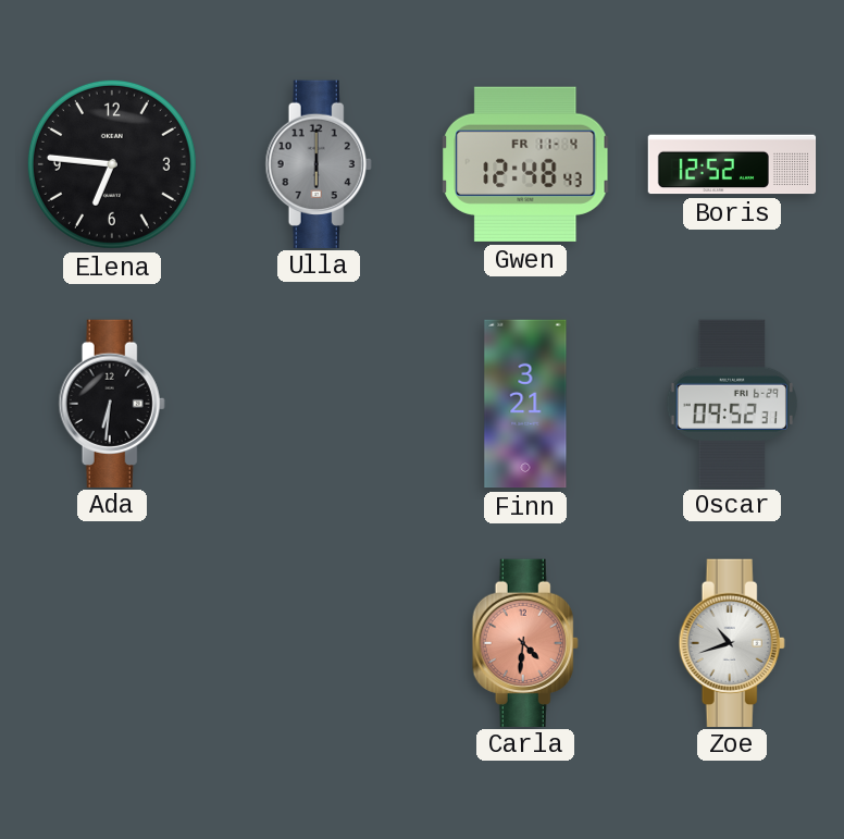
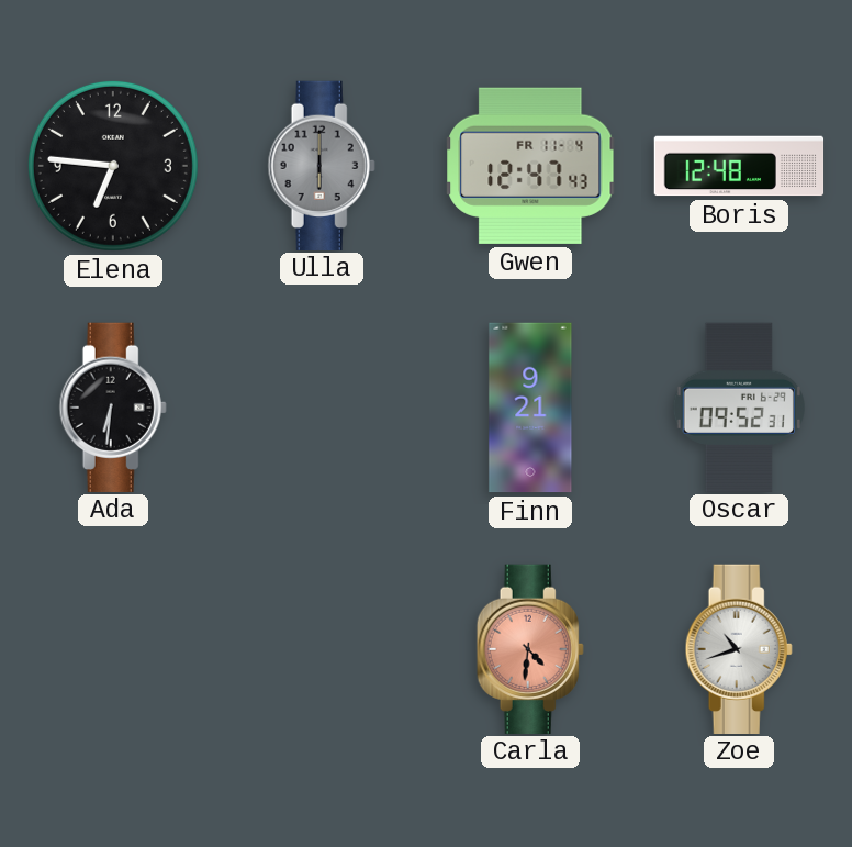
Gwen: 12:48 -> 12:47
Boris: 12:52 -> 12:48
Finn: 3:21 -> 9:21
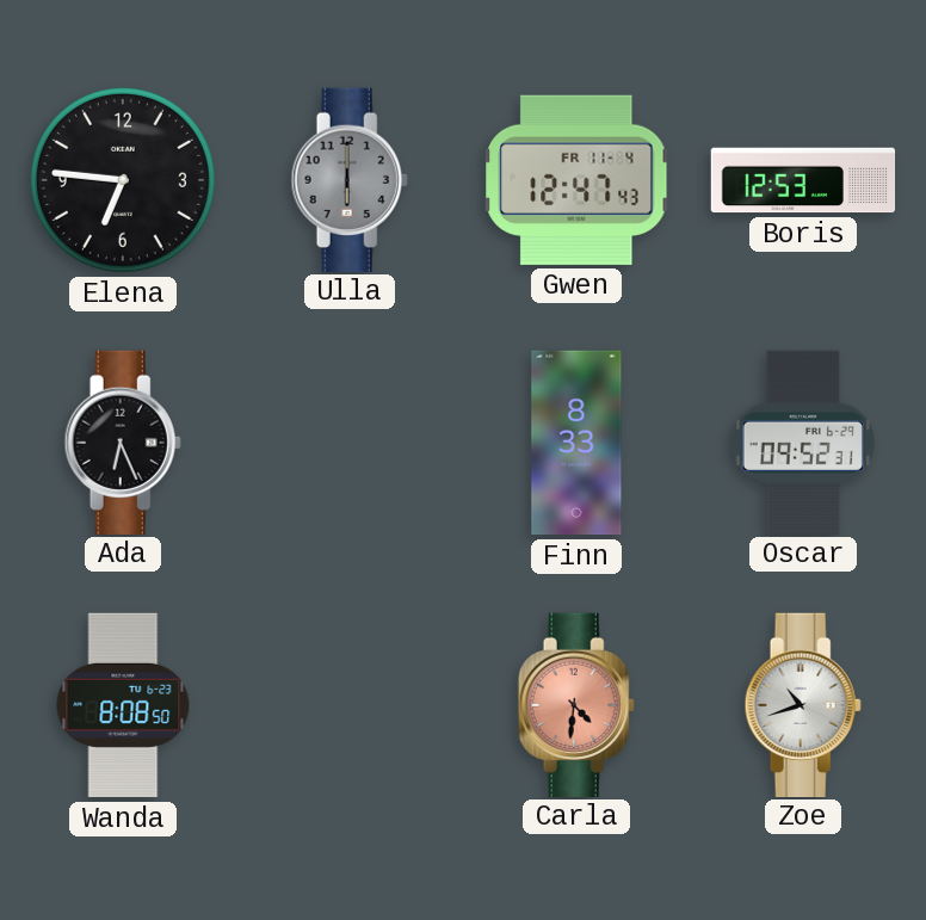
Boris: 12:48 -> 12:53
Ada: 6:31 -> 6:26
Finn: 9:21 -> 8:33
Wanda: none -> 8:08
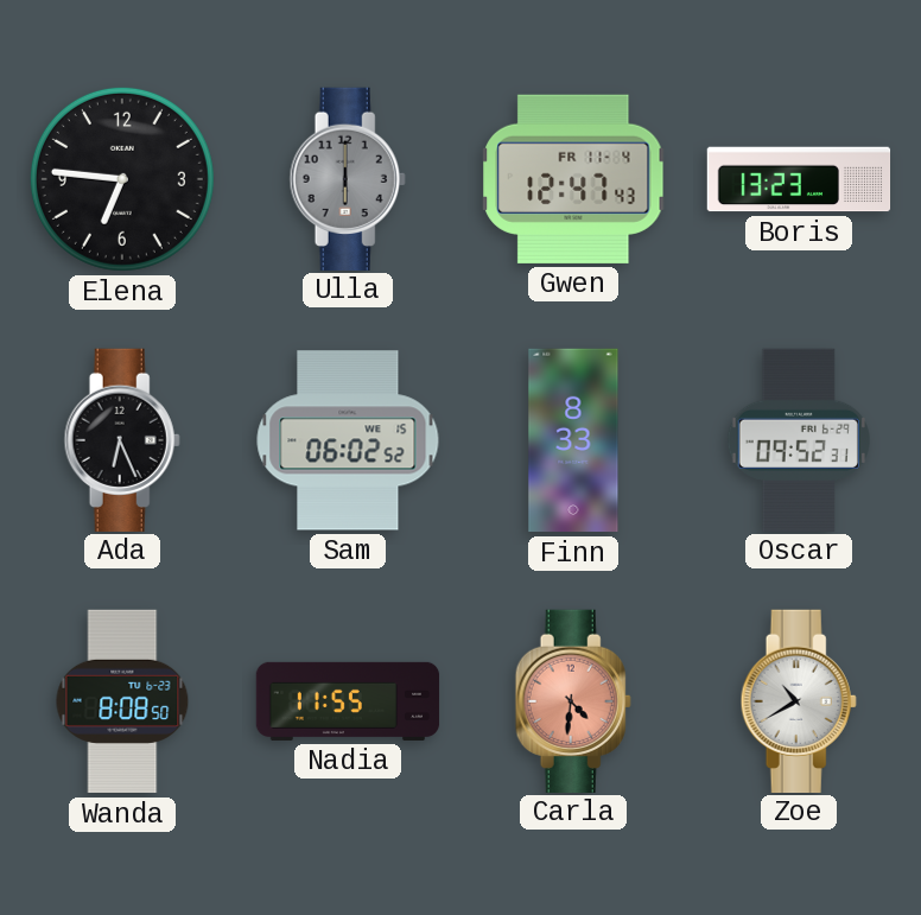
Boris: 12:53 -> 13:23
Sam: none -> 06:02
Nadia: none -> 11:55
Zoe: 10:42 -> 10:40
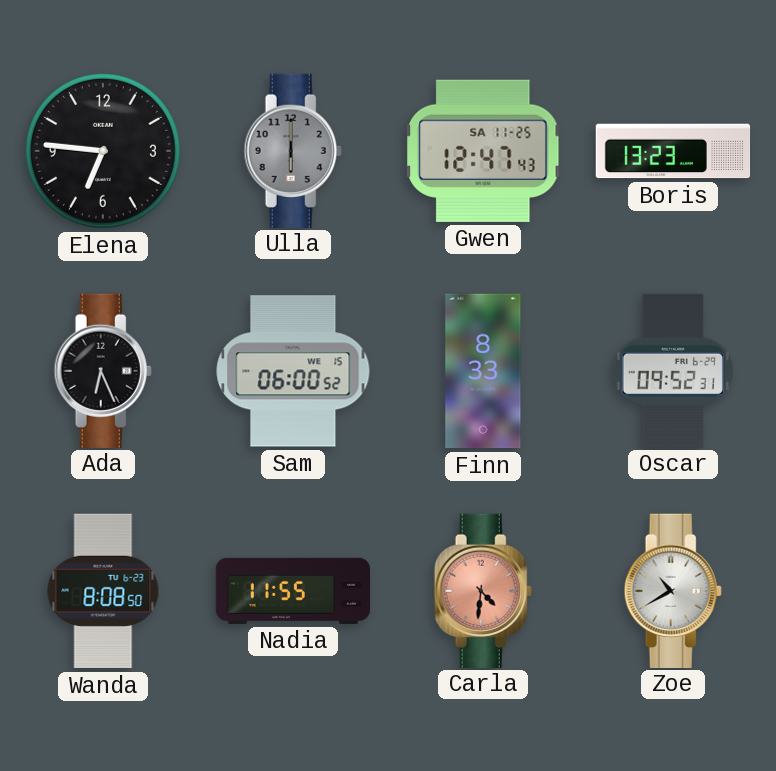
Gwen date: FR 11-4 -> SA 11-25
Sam: 06:02 -> 06:00
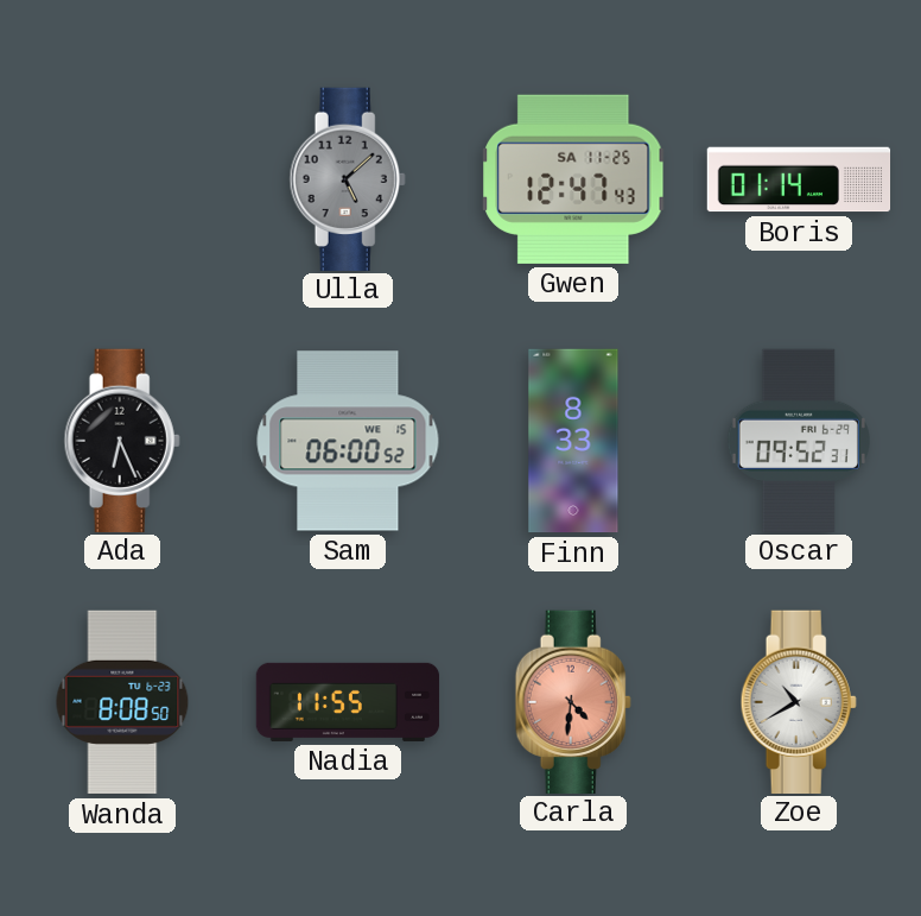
Elena: 6:46 -> none
Ulla: 6:00 -> 5:08
Boris: 13:23 -> 01:14
